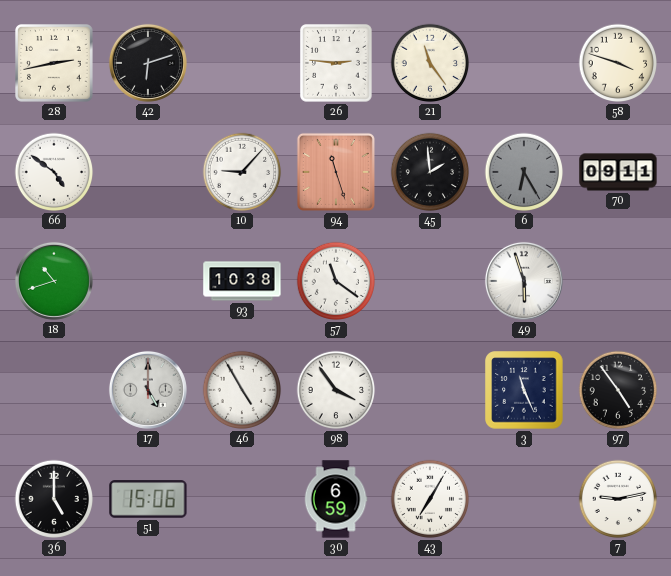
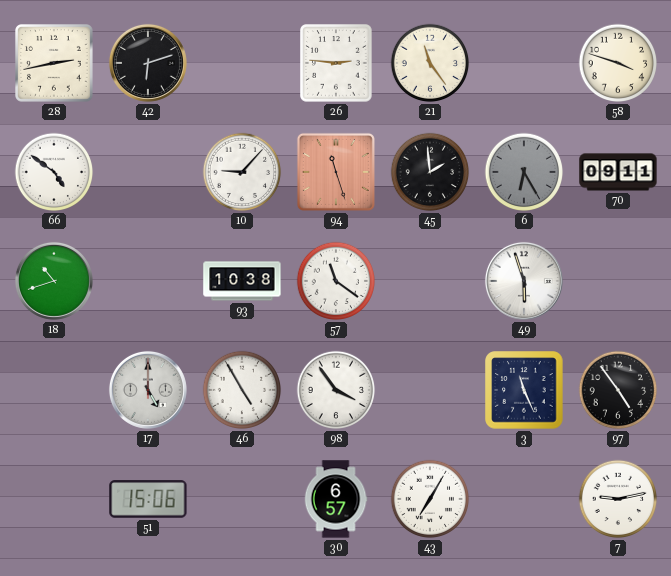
36: 5:00 -> none
30: 6:59 -> 6:57
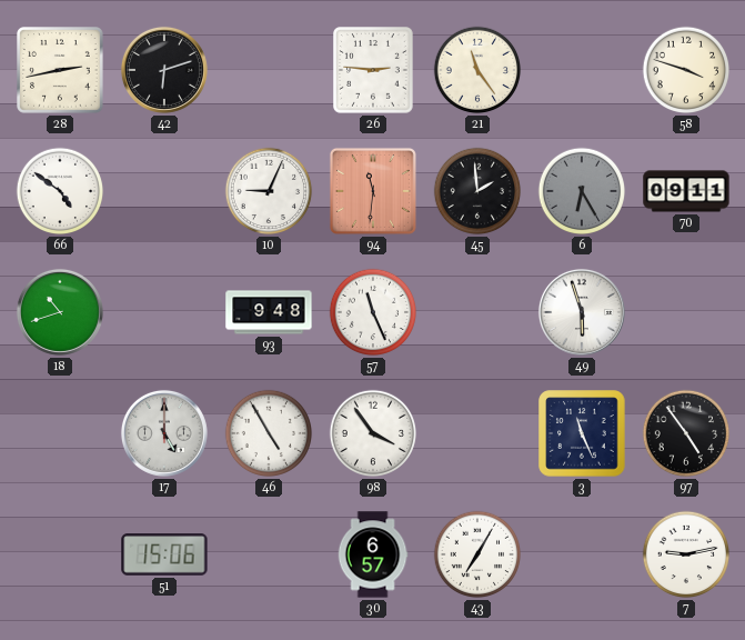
10: 9:07 -> 9:04
94: 11:27 -> 11:31
93: 10:38 -> 9:48
57: 11:21 -> 11:26
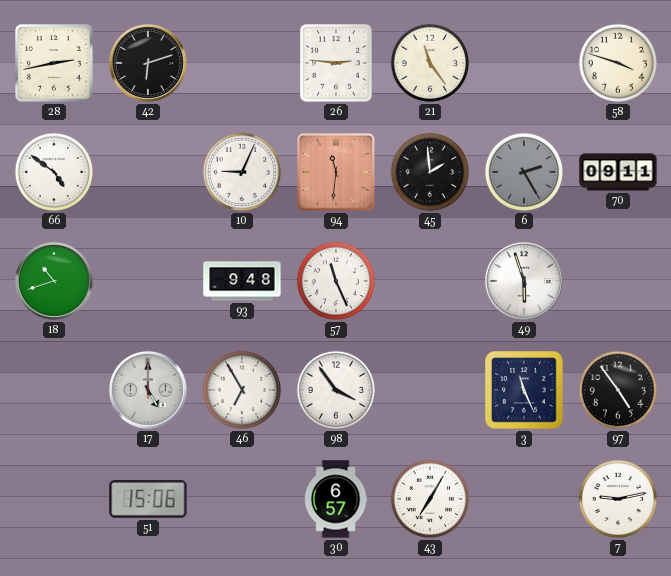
6: 6:25 -> 2:25
46: 4:55 -> 6:55
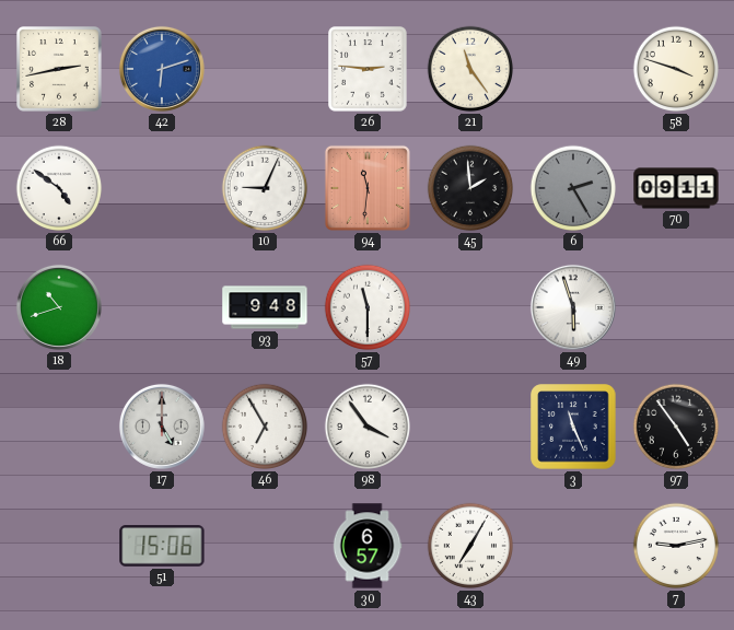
42 dial: black -> blue
57: 11:26 -> 11:30
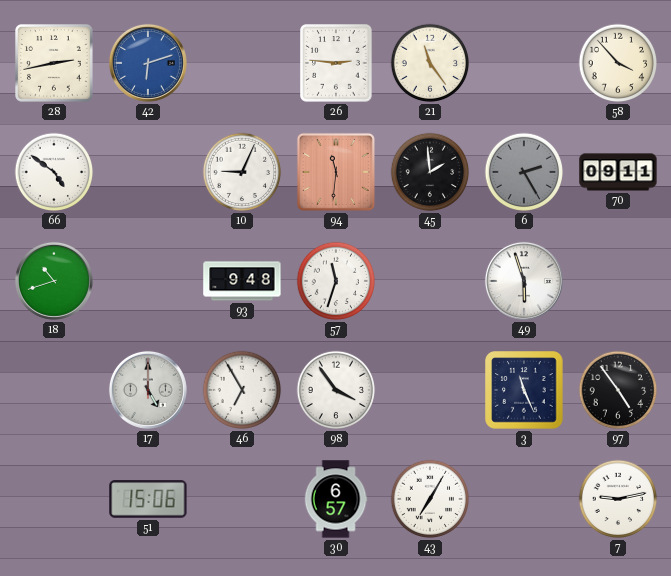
58: 3:48 -> 3:53
57: 11:30 -> 11:33
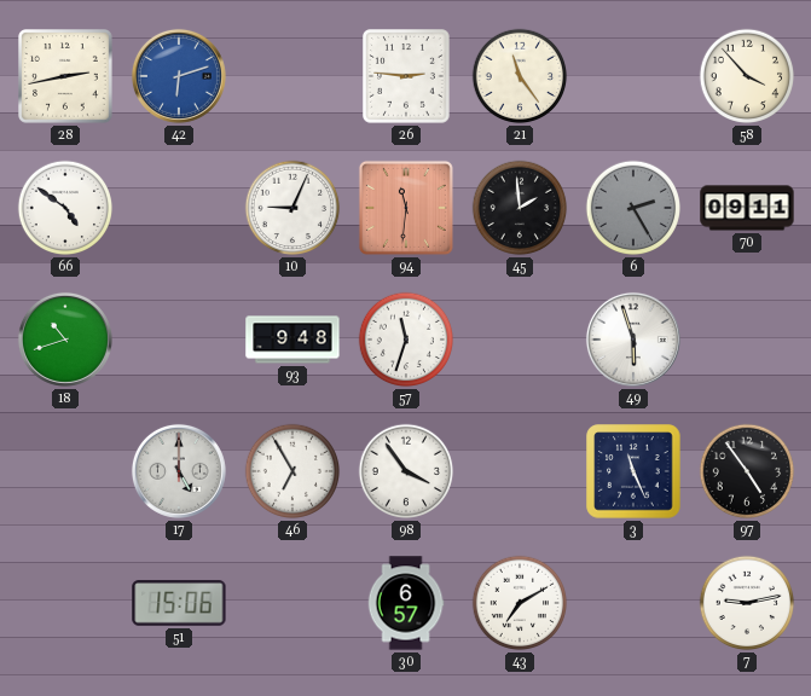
43: 7:05 -> 7:10
